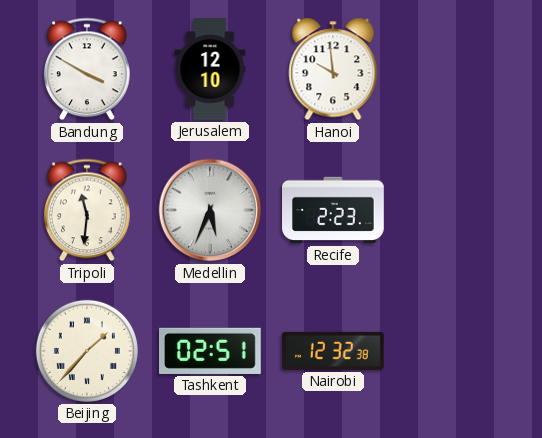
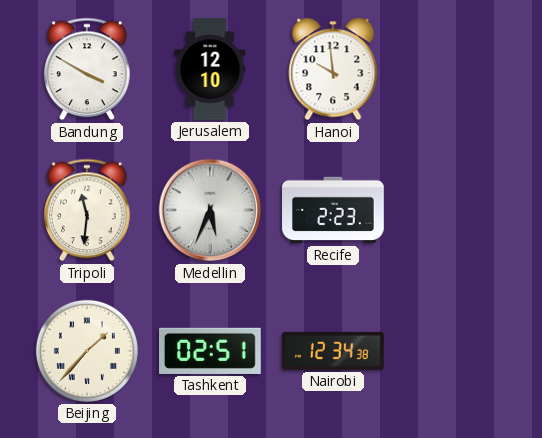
Nairobi: 12:32 -> 12:34
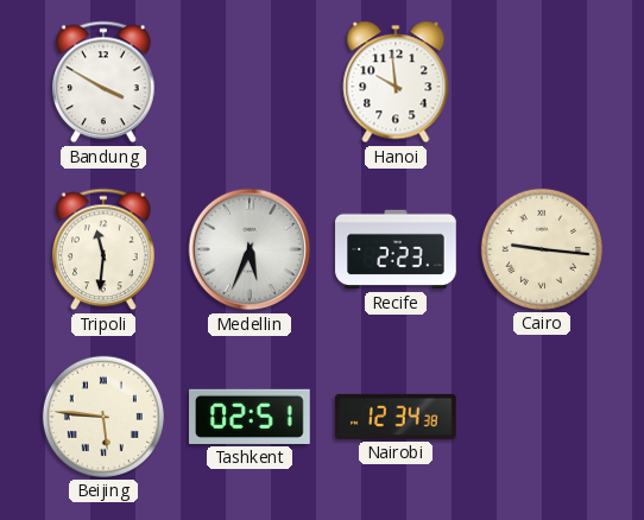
Jerusalem: 12:10 -> none
Cairo: none -> 9:16
Beijing: 1:37 -> 5:46
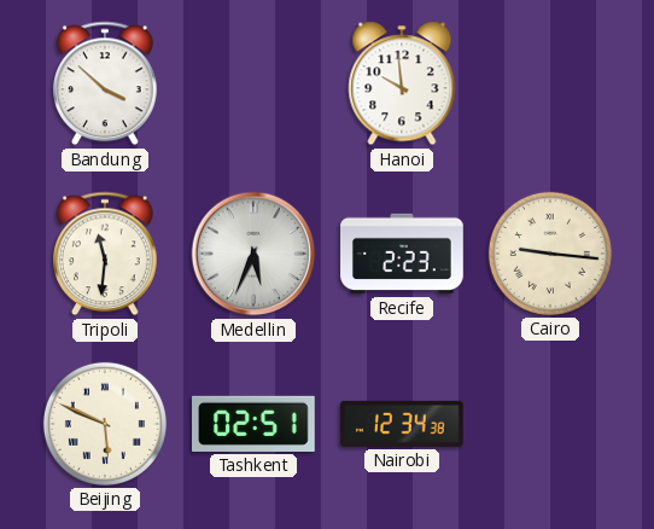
Bandung: 3:50 -> 3:52
Beijing: 5:46 -> 5:49
